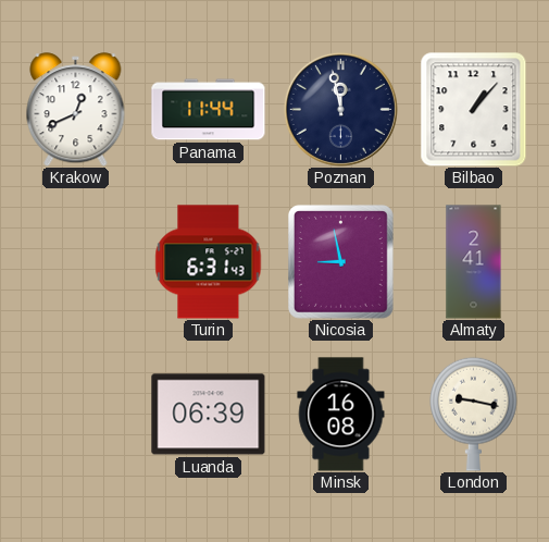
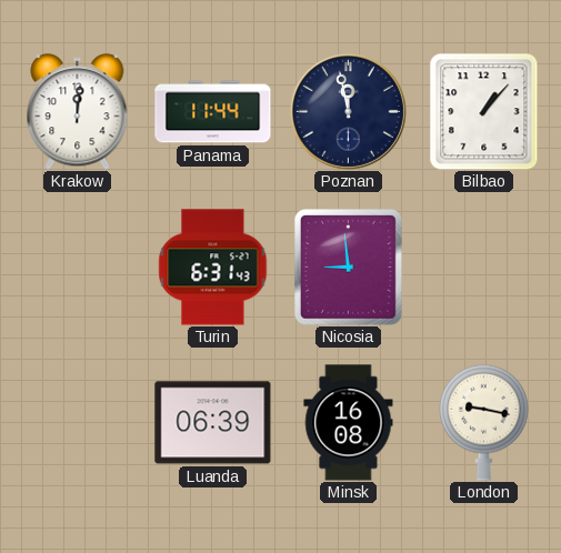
Krakow: 12:41 -> 12:01
Nicosia: 8:58 -> 8:59
Almaty: 2:41 -> none
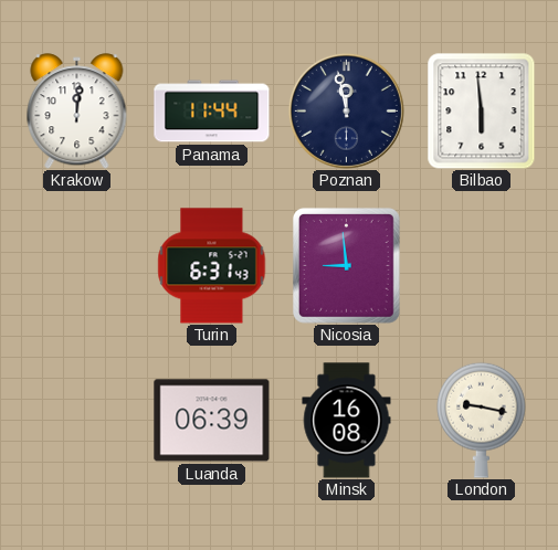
Bilbao: 1:07 -> 5:59
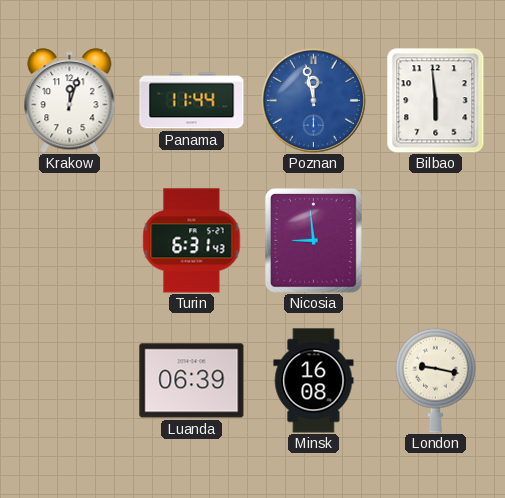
Krakow: 12:01 -> 12:03
Poznan dial: navy -> blue
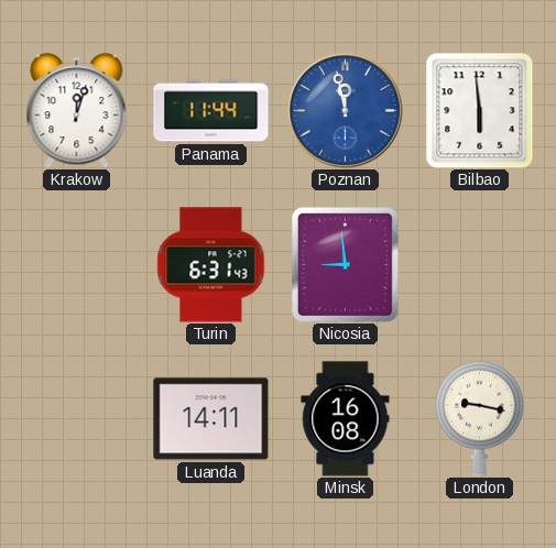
Luanda: 06:39 -> 14:11
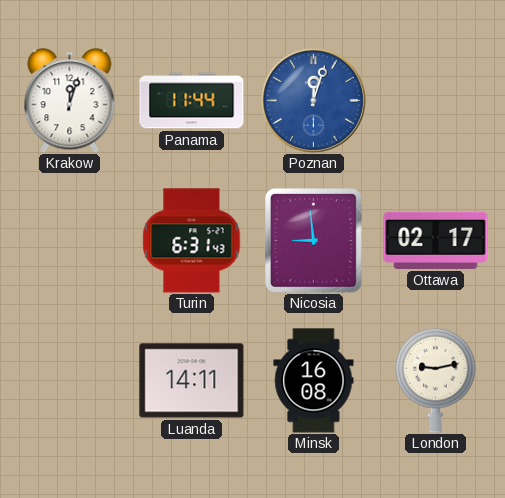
Poznan: 11:58 -> 12:03
Bilbao: 5:59 -> none
Ottawa: none -> 02:17
London: 9:17 -> 9:13
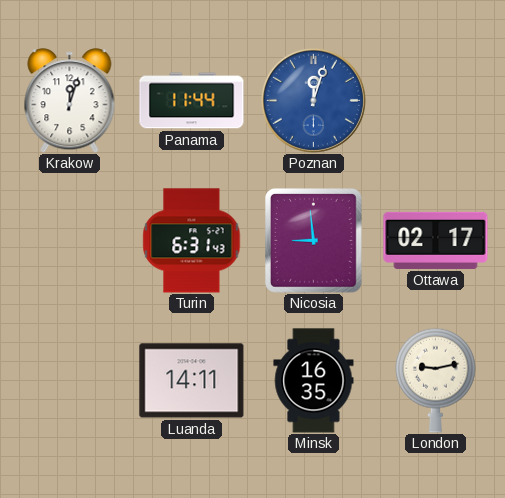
Minsk: 16:08 -> 16:35
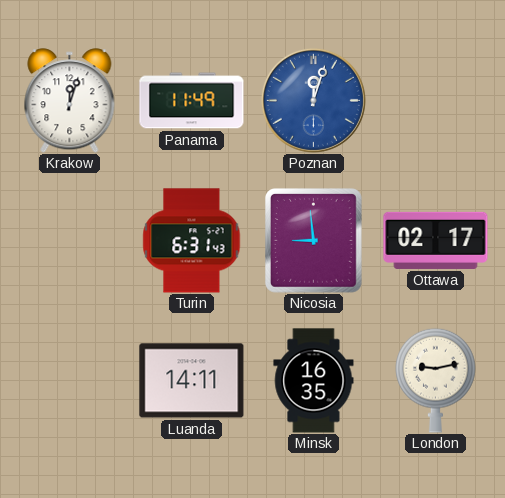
Panama: 11:44 -> 11:49
